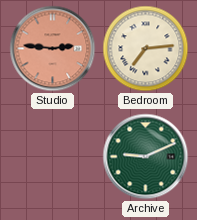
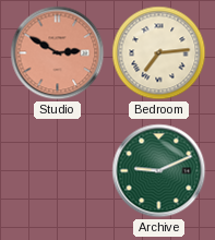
Studio: 2:46 -> 2:50
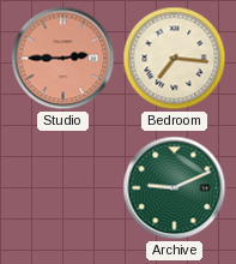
Studio: 2:50 -> 2:45
Bedroom: 7:14 -> 7:16
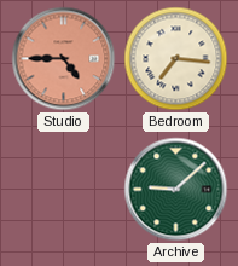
Studio: 2:45 -> 4:45
Archive: 9:11 -> 9:08
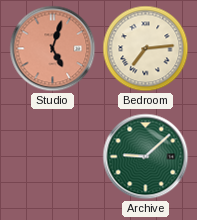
Studio: 4:45 -> 5:03
Bedroom: 7:16 -> 7:14
